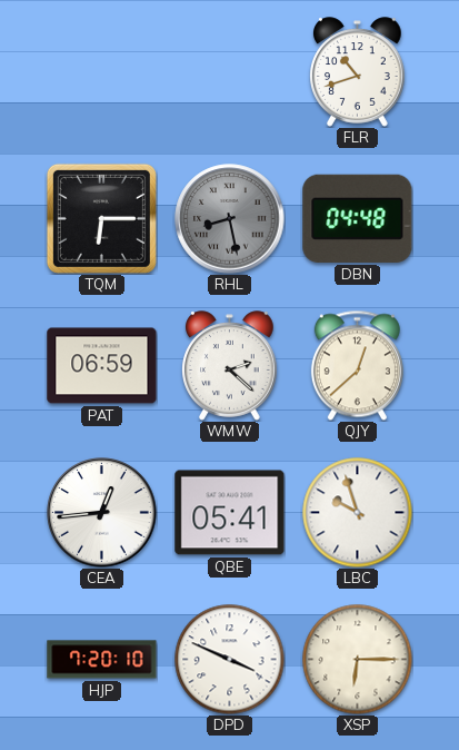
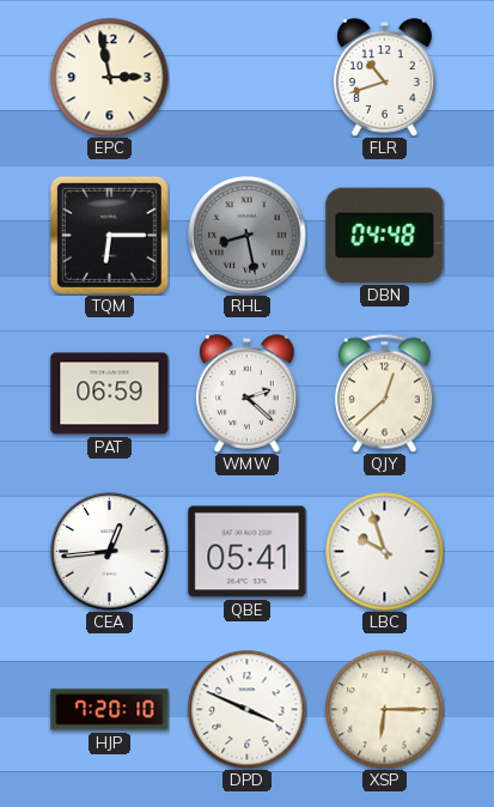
EPC: none -> 2:58
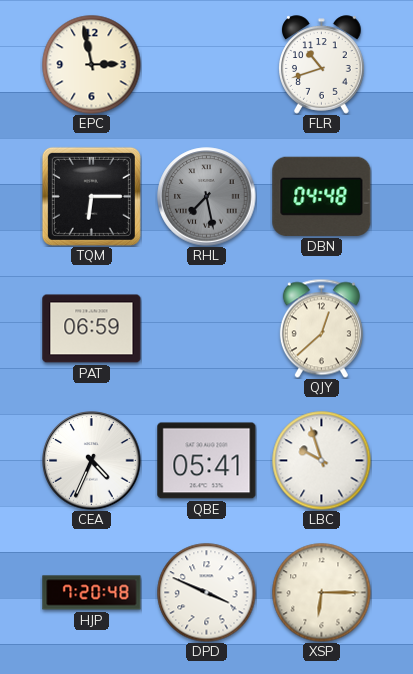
RHL: 8:28 -> 7:28
WMW: 2:22 -> none
CEA: 12:44 -> 4:34
HJP: 7:20:10 -> 7:20:48
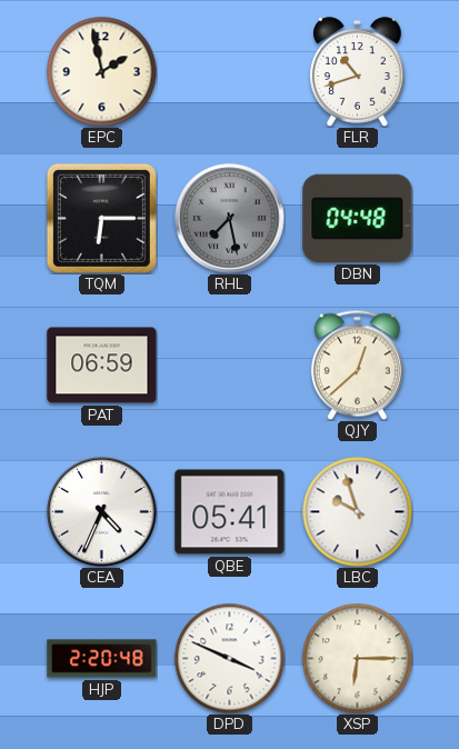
EPC: 2:58 -> 1:58
HJP: 7:20 -> 2:20
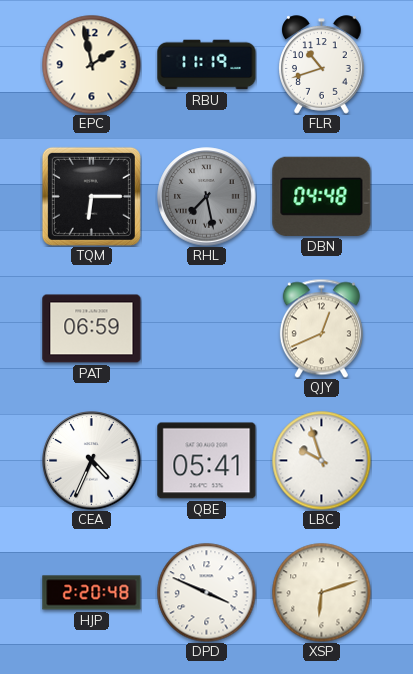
RBU: none -> 11:19
QJY: 12:38 -> 12:41
XSP: 6:15 -> 6:12
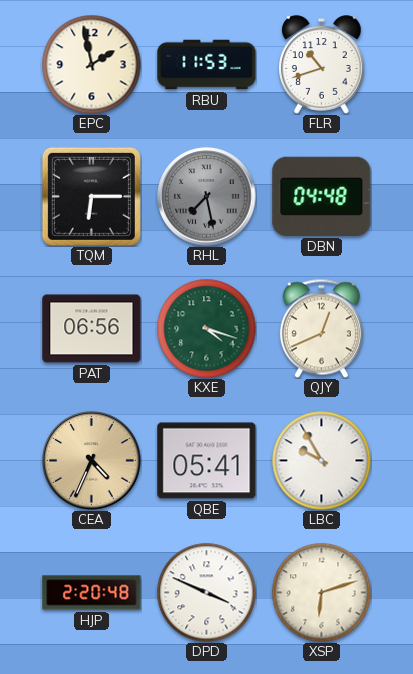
RBU: 11:19 -> 11:53
PAT: 06:59 -> 06:56
KXE: none -> 4:18
CEA dial: white -> champagne
LBC: 9:57 -> 9:55
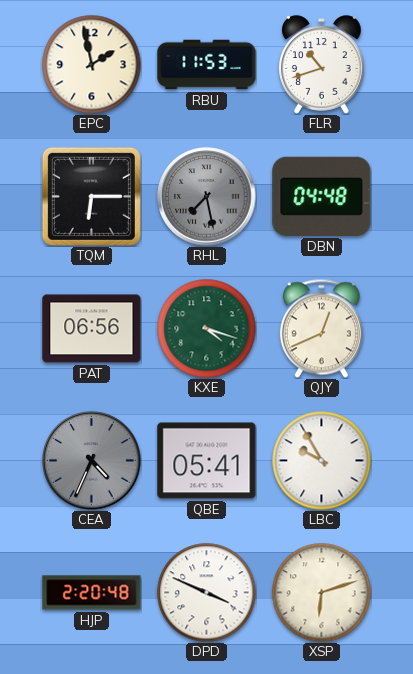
CEA dial: champagne -> grey
